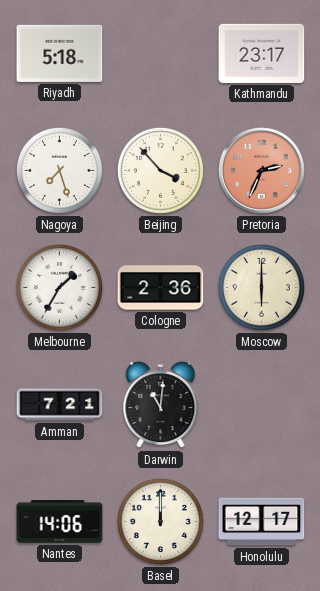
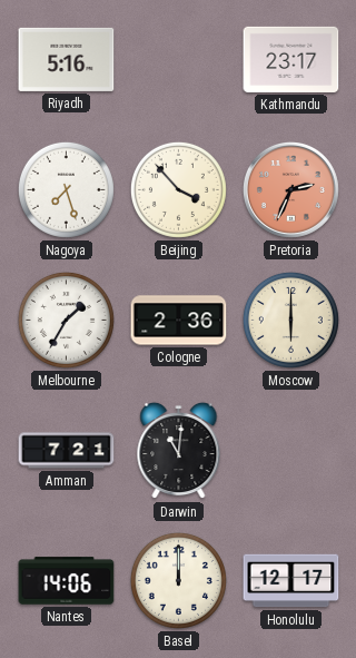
Riyadh: 5:18 -> 5:16
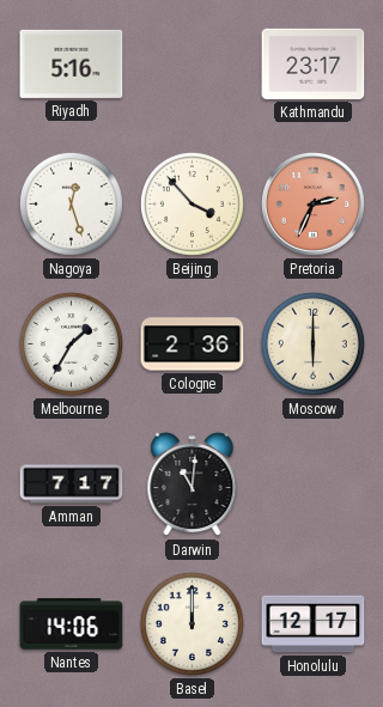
Nagoya: 7:27 -> 12:27
Amman: 7:21 -> 7:17
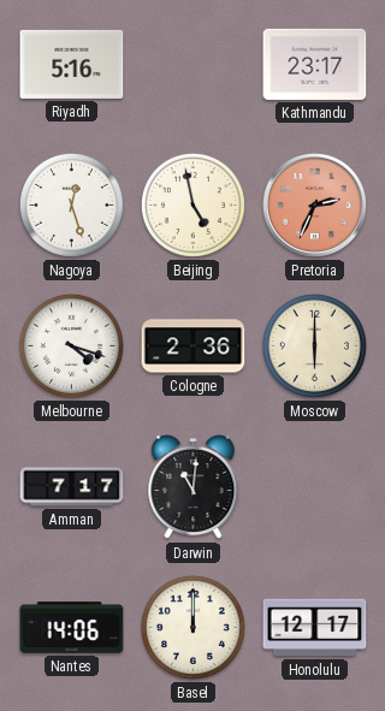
Beijing: 3:53 -> 4:58
Melbourne: 1:35 -> 4:18
